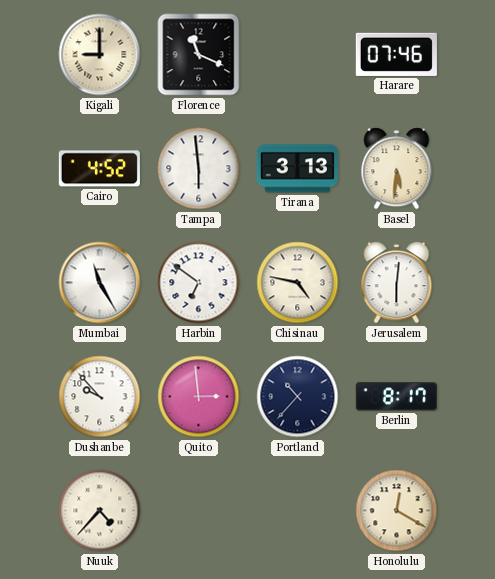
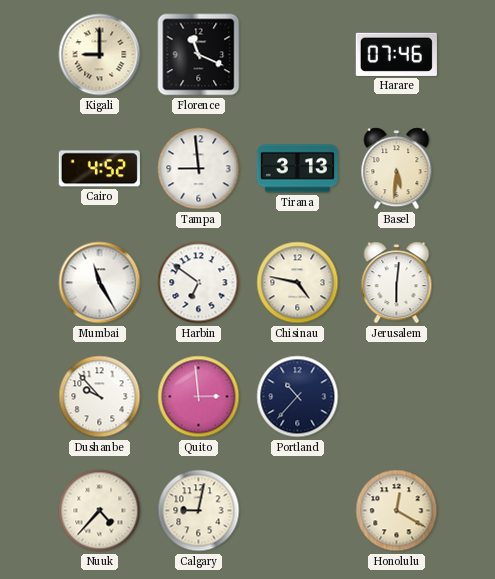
Tampa: 5:59 -> 8:59
Berlin: 8:17 -> none
Calgary: none -> 9:02
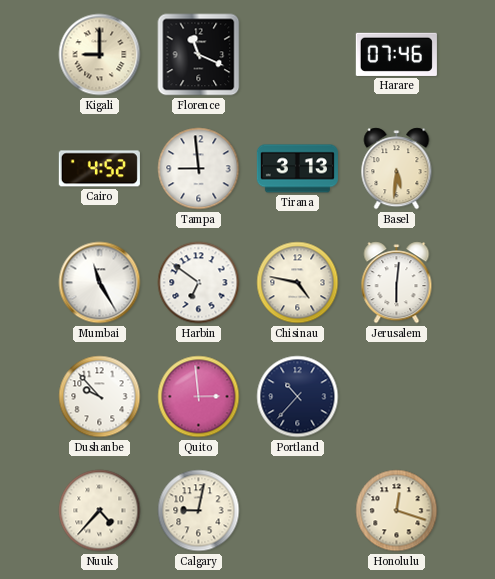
Honolulu: 12:20 -> 12:18
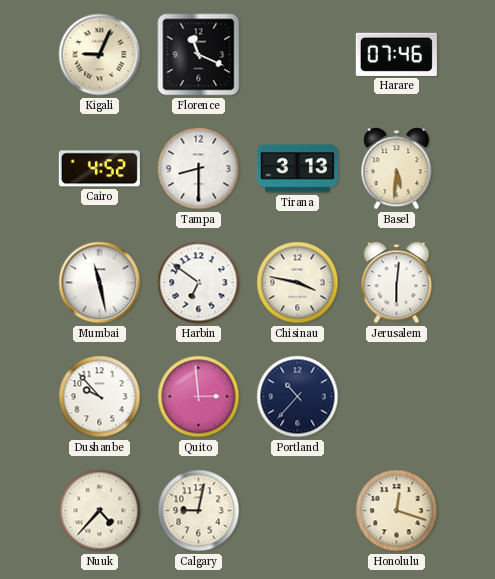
Kigali: 9:00 -> 9:04
Tampa: 8:59 -> 8:30
Mumbai: 11:25 -> 11:28
Chisinau: 4:47 -> 3:47
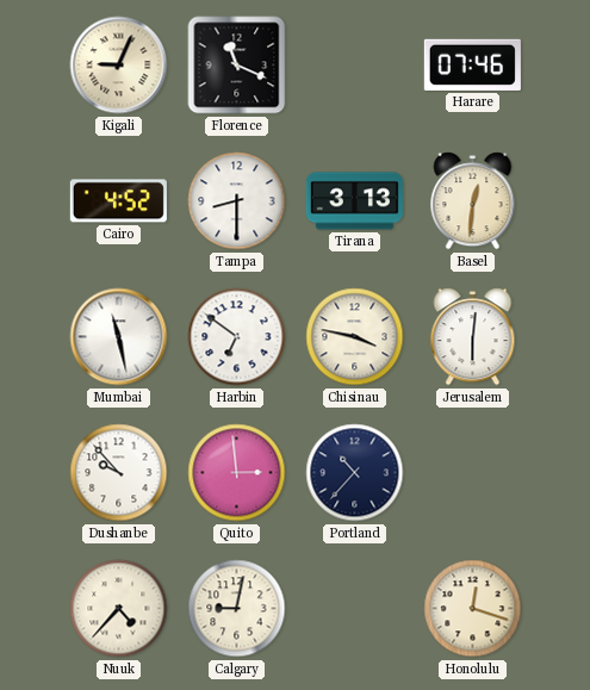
Basel: 5:31 -> 12:31
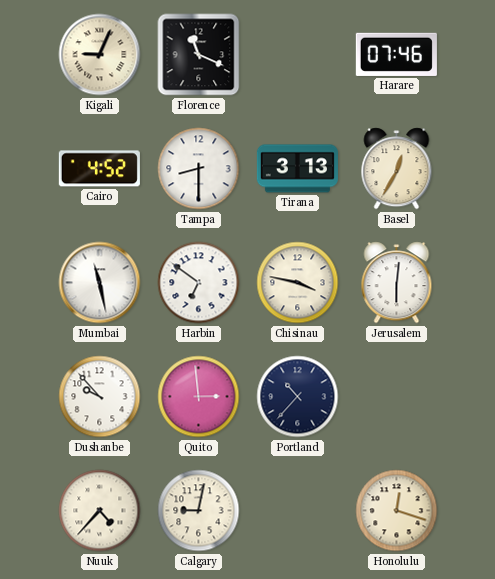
Basel: 12:31 -> 12:35
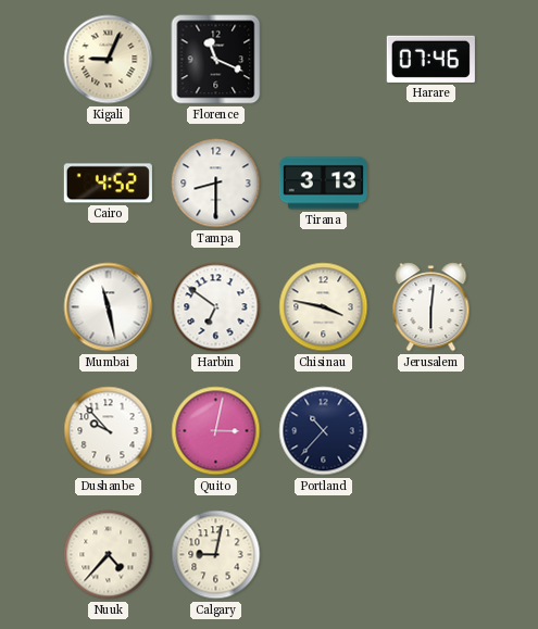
Basel: 12:35 -> none
Quito: 2:59 -> 3:02
Honolulu: 12:18 -> none
